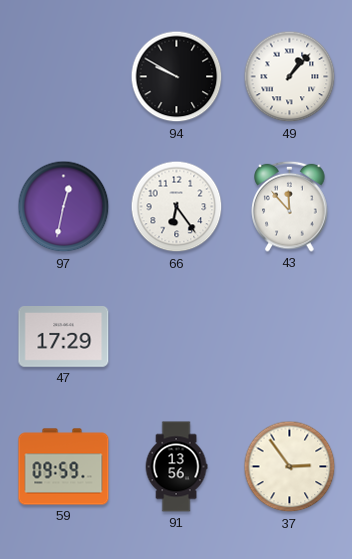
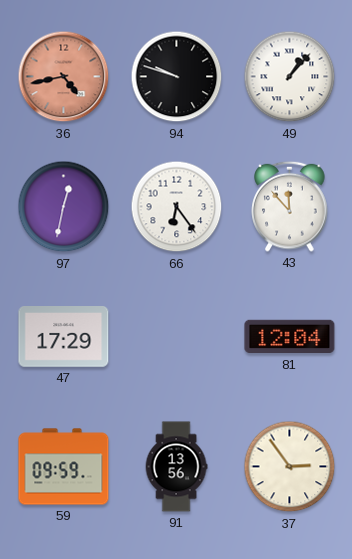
36: none -> 4:43
94: 9:50 -> 9:48
81: none -> 12:04
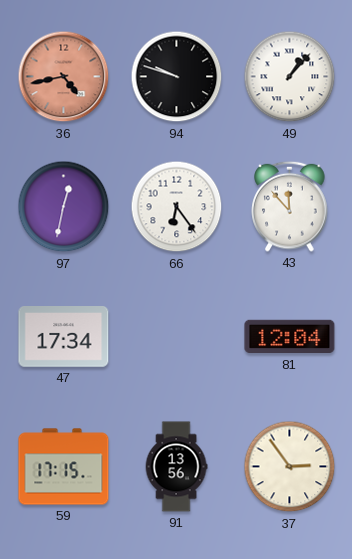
47: 17:29 -> 17:34
59: 09:59 -> 17:15
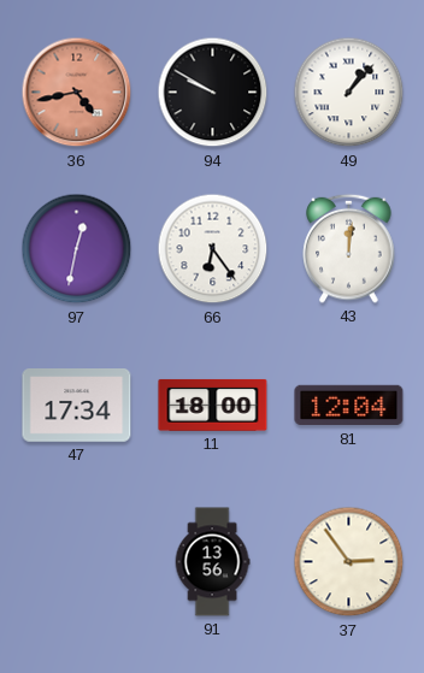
94: 9:48 -> 9:50
43: 11:53 -> 12:01
11: none -> 18:00
59: 17:15 -> none
